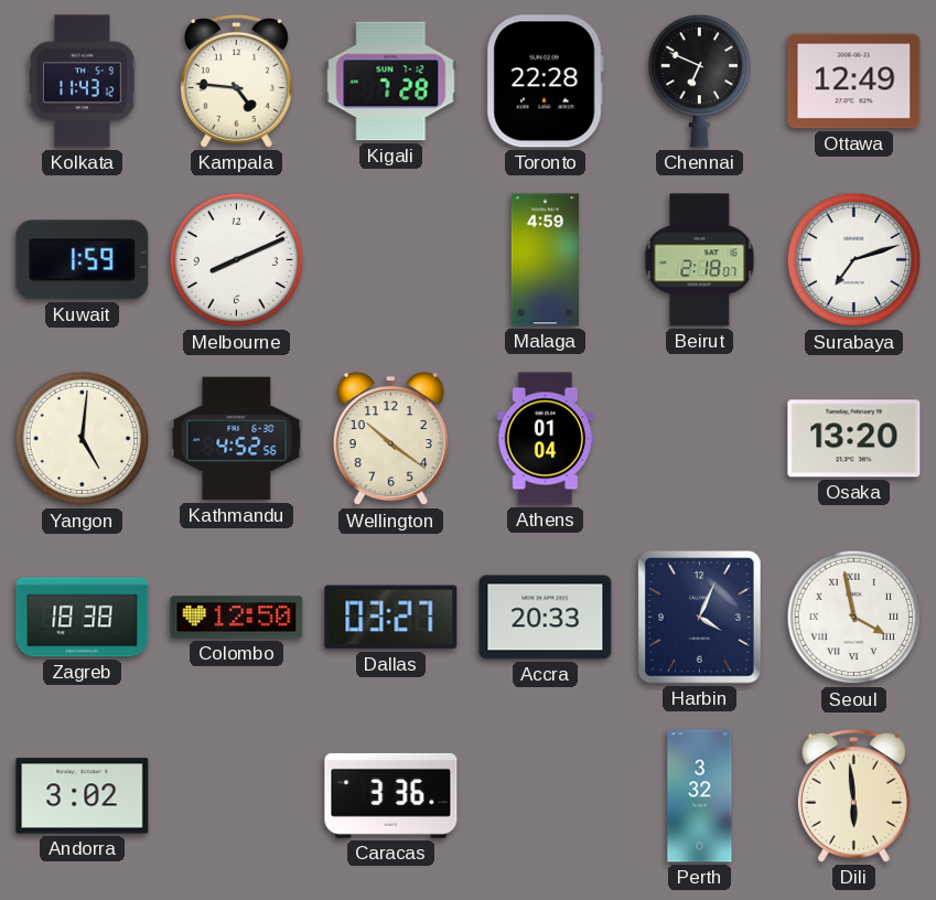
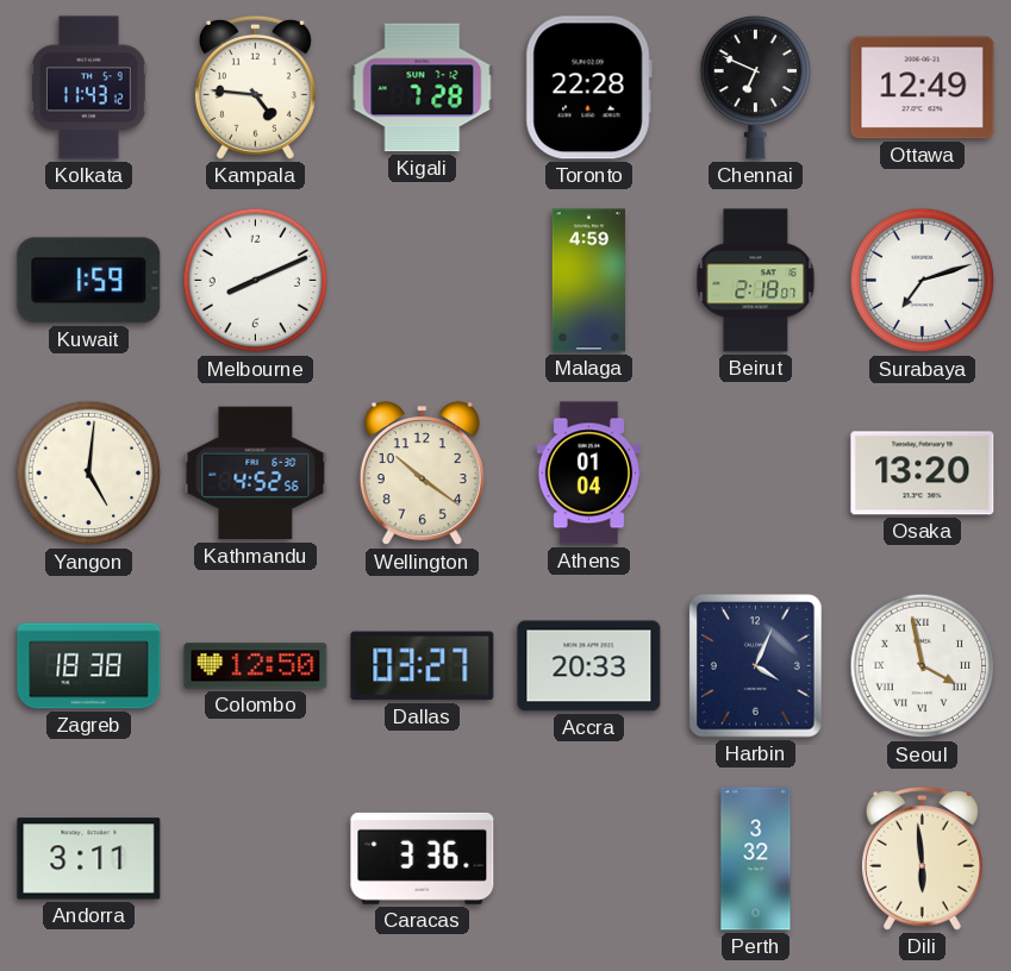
Andorra: 3:02 -> 3:11
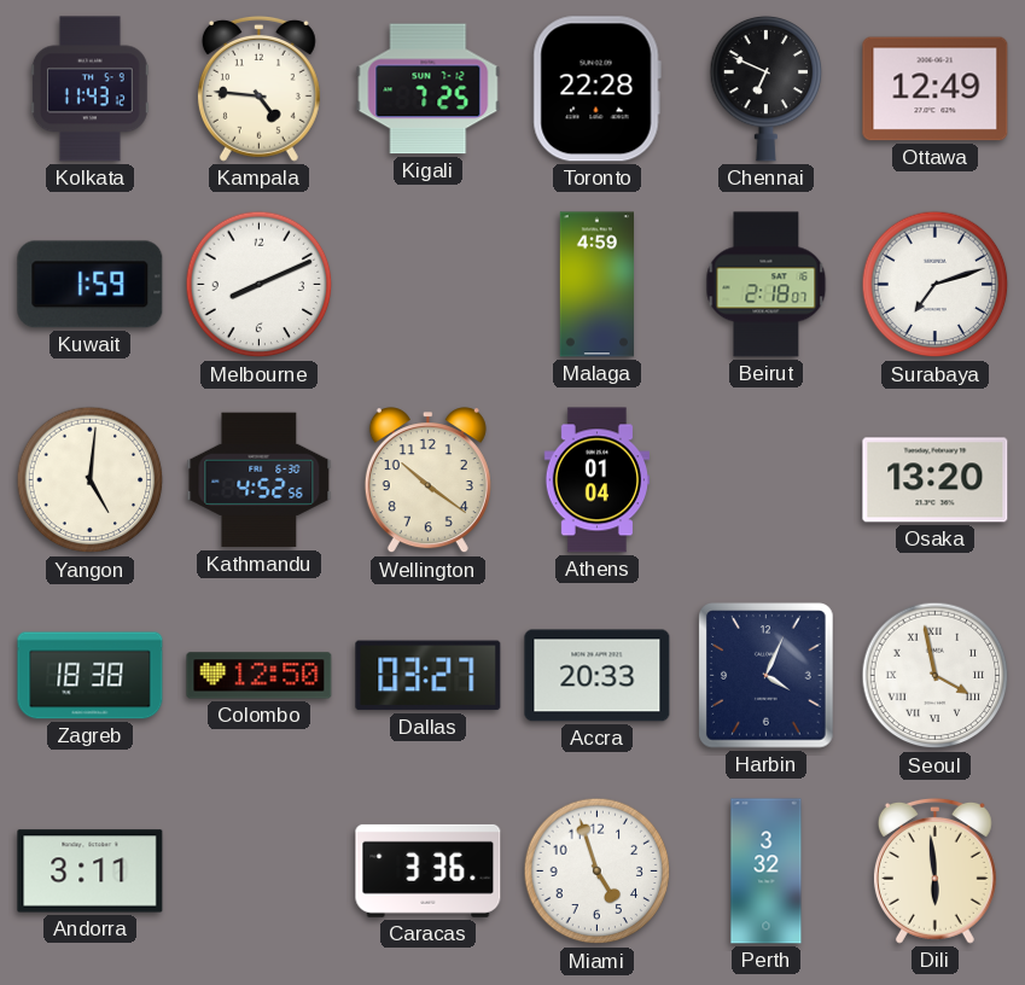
Kigali: 7:28 -> 7:25
Miami: none -> 4:57
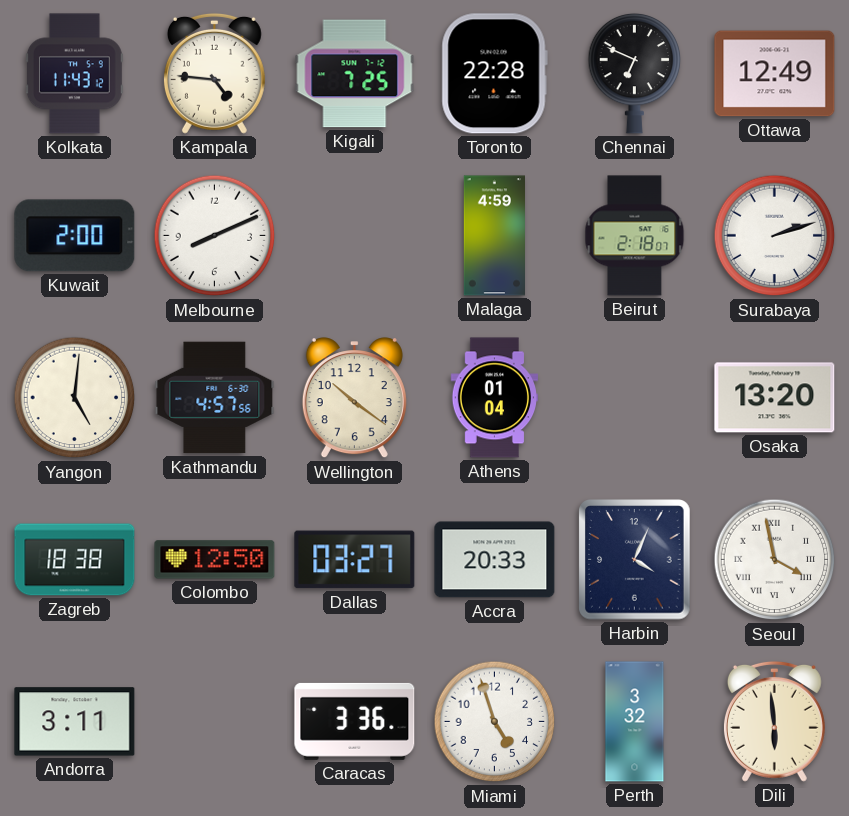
Kuwait: 1:59 -> 2:00
Surabaya: 7:12 -> 2:12
Kathmandu: 4:52 -> 4:57
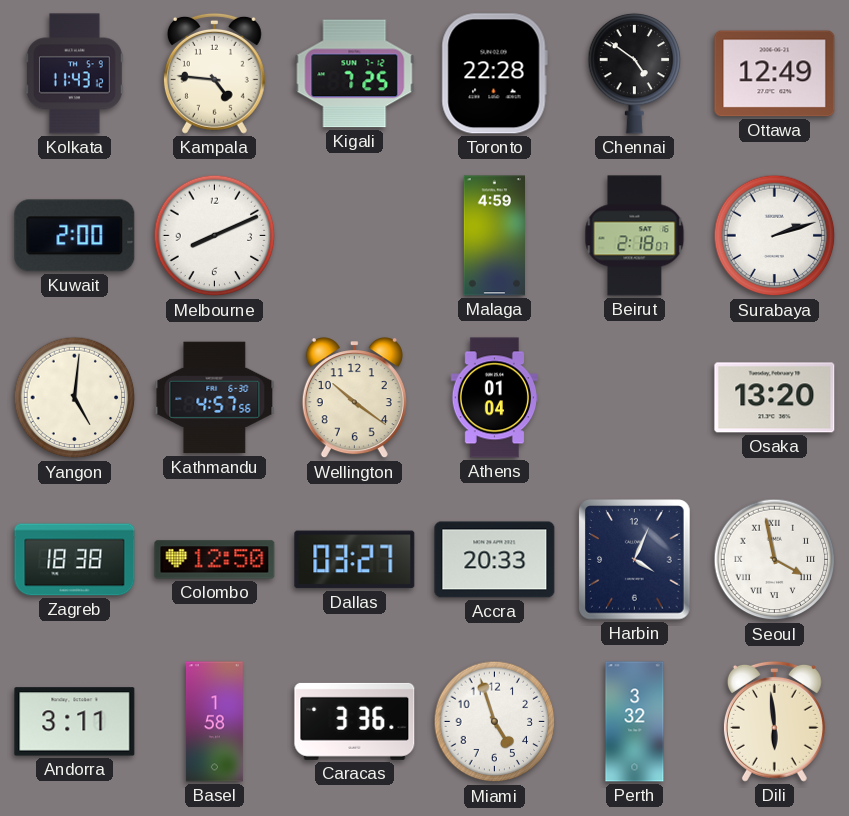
Chennai: 6:49 -> 4:51
Basel: none -> 1:58
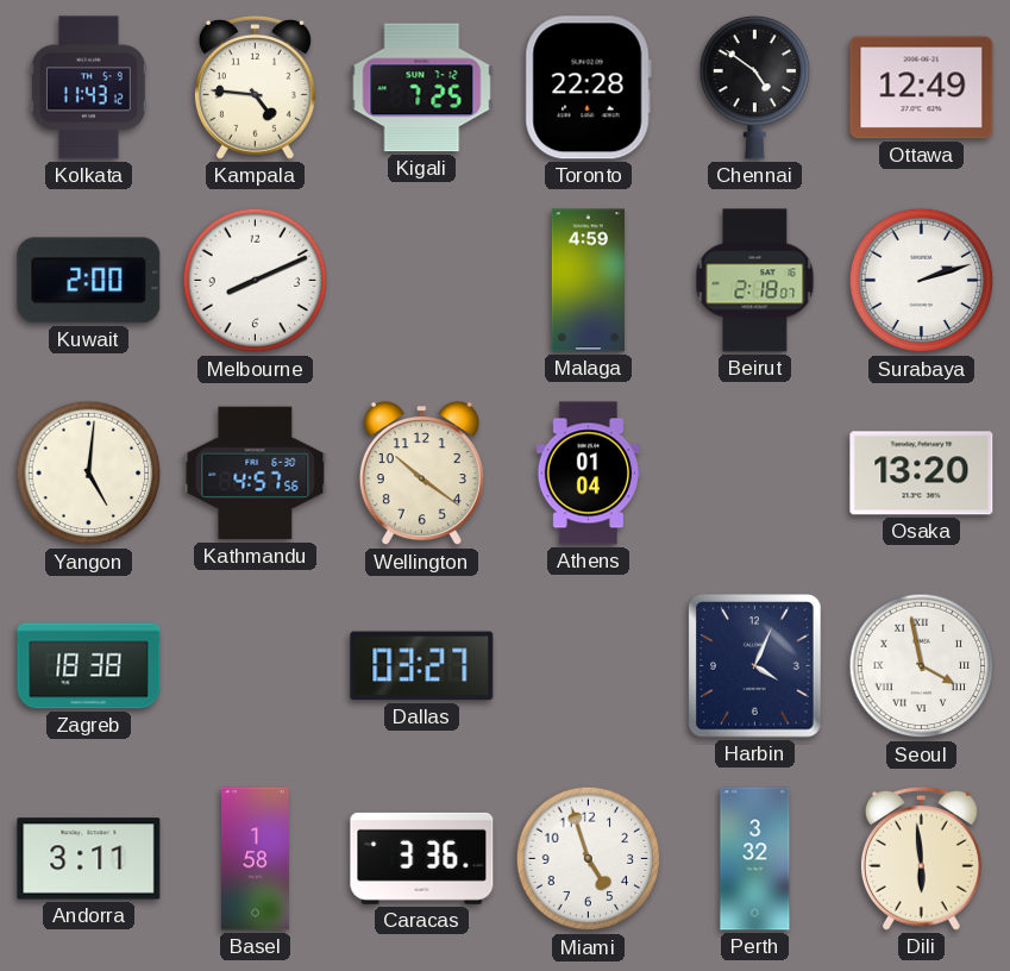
Colombo: 12:50 -> none
Accra: 20:33 -> none
